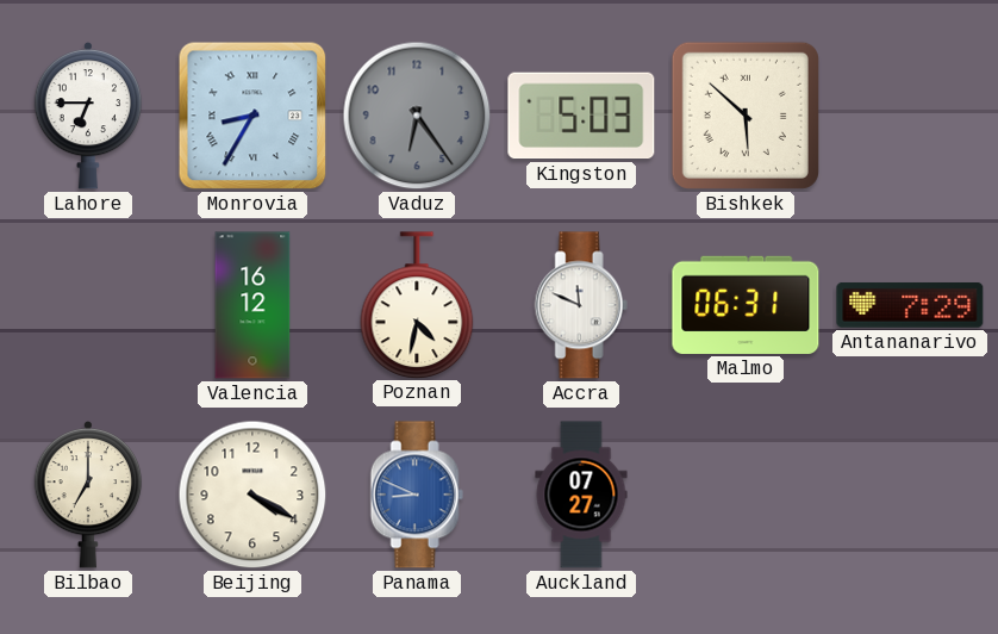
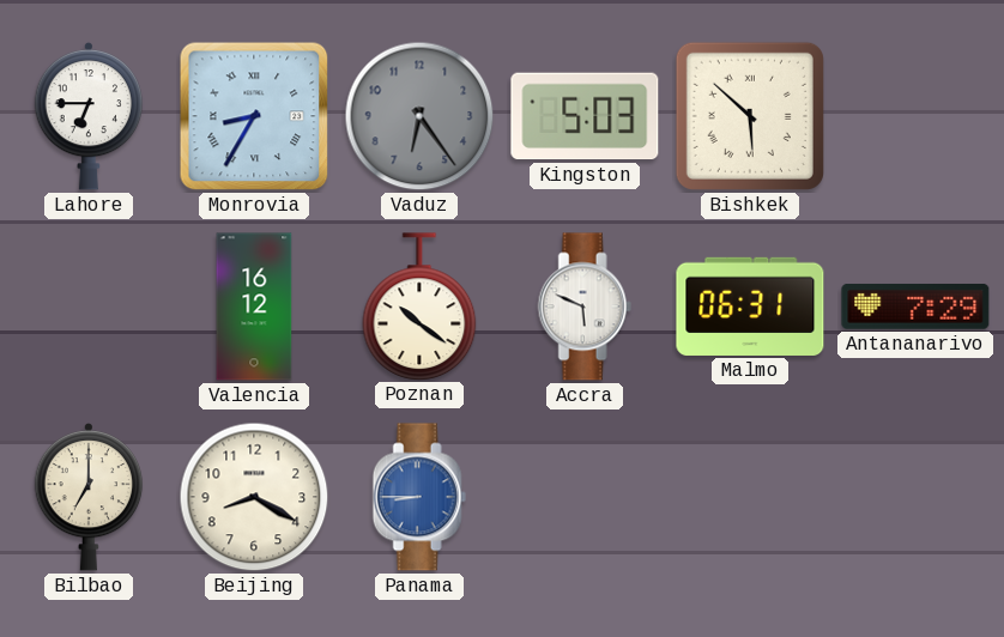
Poznan: 4:32 -> 10:21
Accra: 11:49 -> 5:49
Beijing: 4:20 -> 8:20
Panama: 8:49 -> 8:45
Auckland: 07:27 -> none
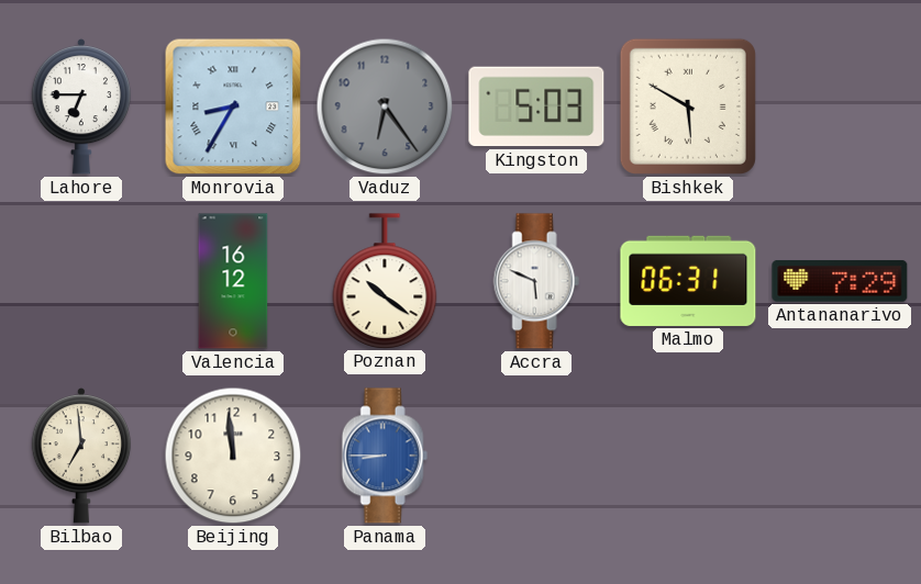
Bishkek: 5:52 -> 5:50
Bilbao: 7:00 -> 6:59
Beijing: 8:20 -> 11:59
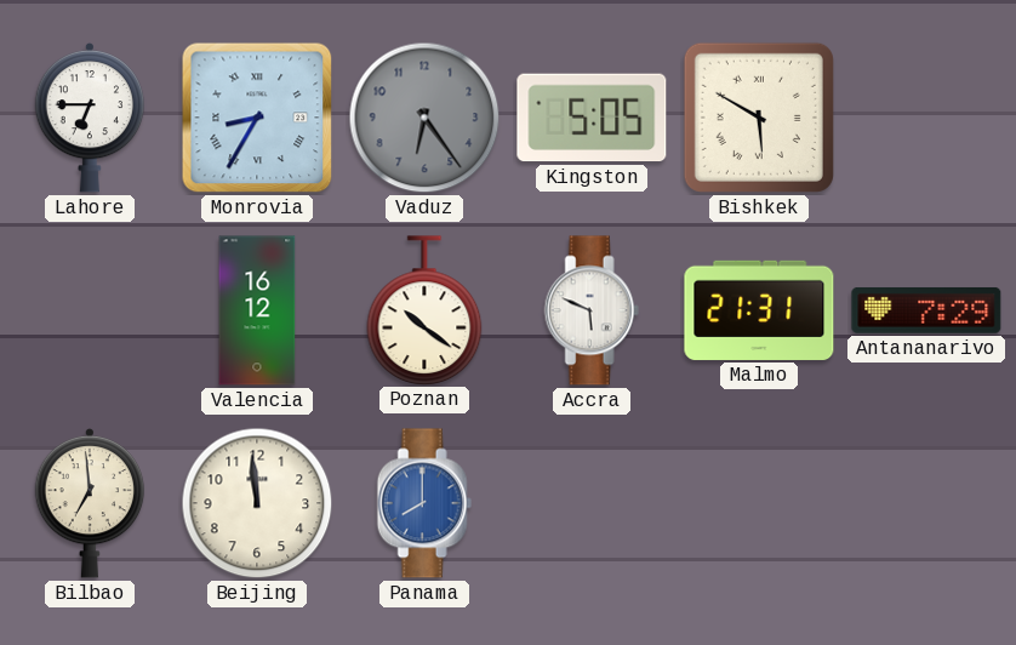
Kingston: 5:03 -> 5:05
Malmo: 06:31 -> 21:31
Panama: 8:45 -> 8:00
